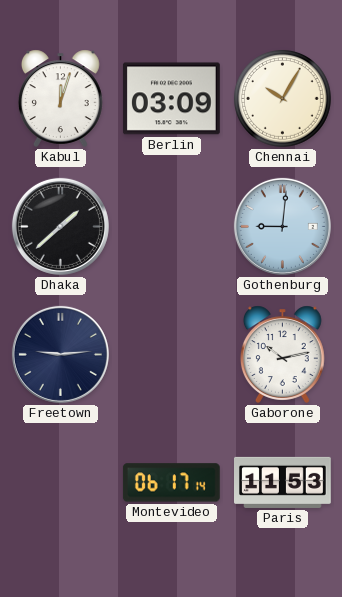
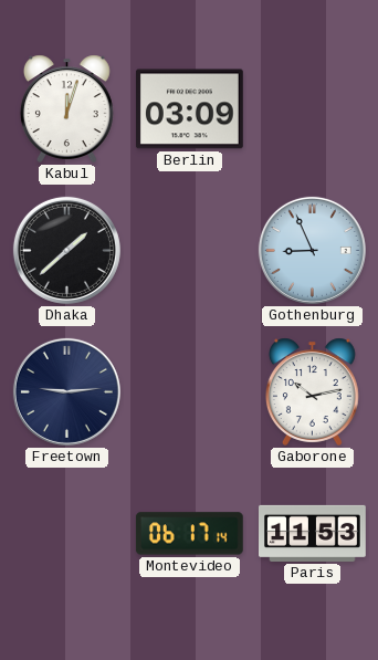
Chennai: 10:05 -> none
Gothenburg: 9:01 -> 8:56
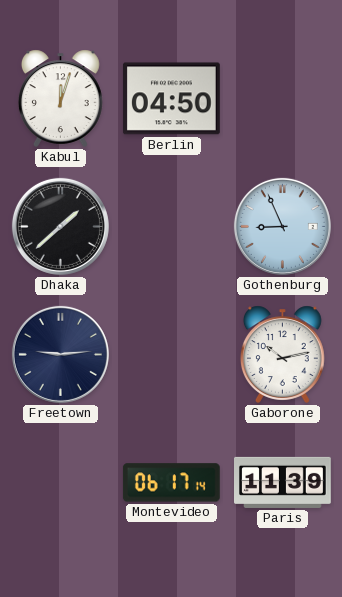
Berlin: 03:09 -> 04:50
Paris: 11:53 -> 11:39
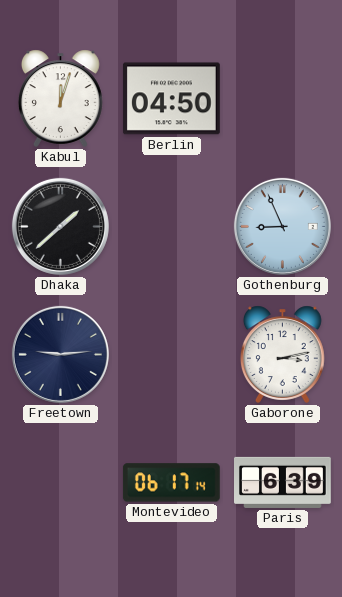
Gaborone: 10:13 -> 3:13
Paris: 11:39 -> 6:39
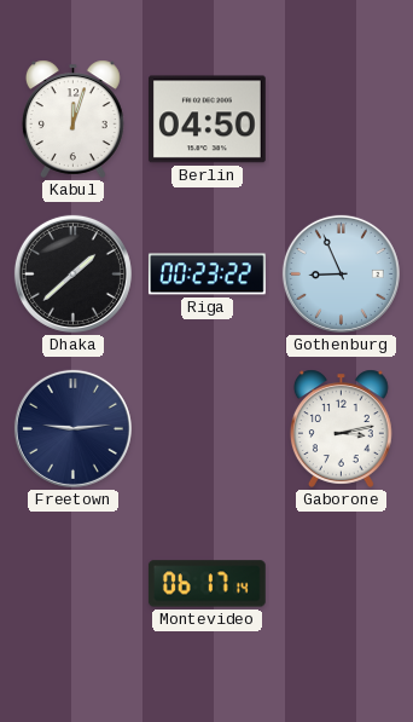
Riga: none -> 00:23
Paris: 6:39 -> none
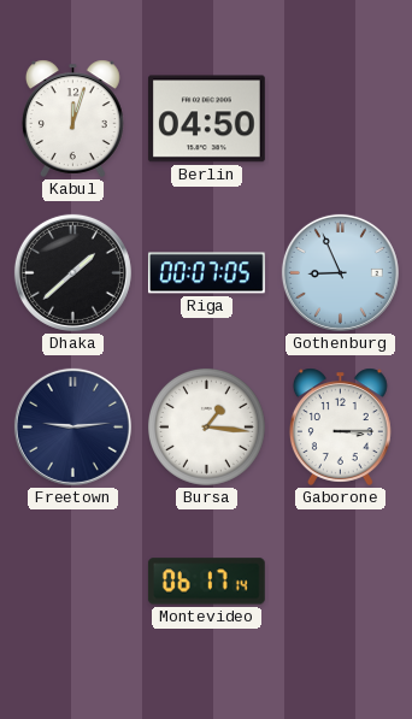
Riga: 00:23 -> 00:07
Bursa: none -> 1:16
Gaborone: 3:13 -> 3:15
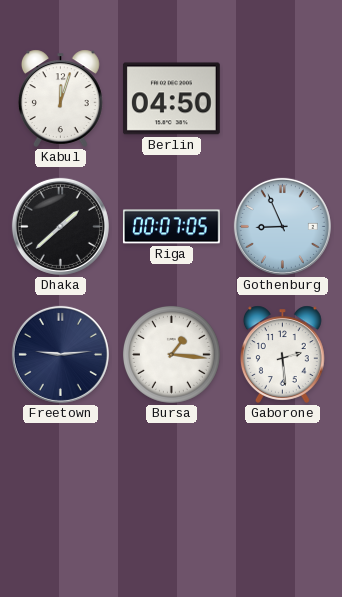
Gaborone: 3:15 -> 2:29
Montevideo: 06:17 -> none
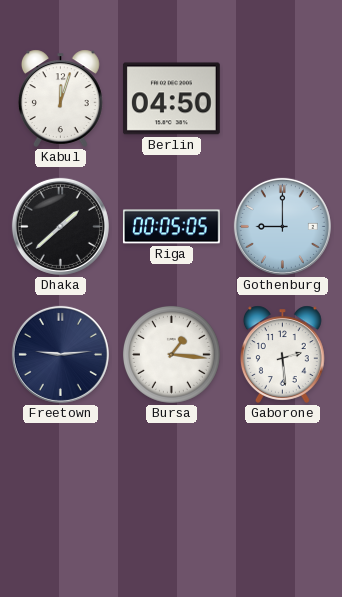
Riga: 00:07 -> 00:05
Gothenburg: 8:56 -> 9:00
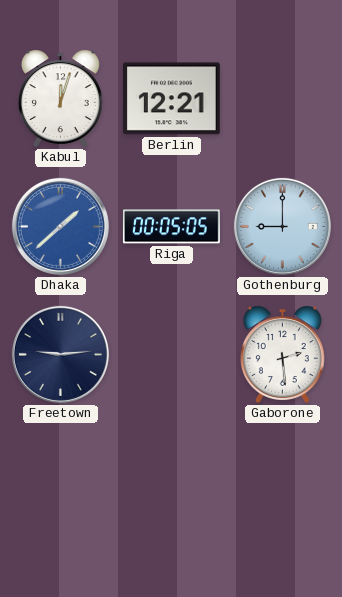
Berlin: 04:50 -> 12:21
Dhaka dial: black -> blue
Bursa: 1:16 -> none
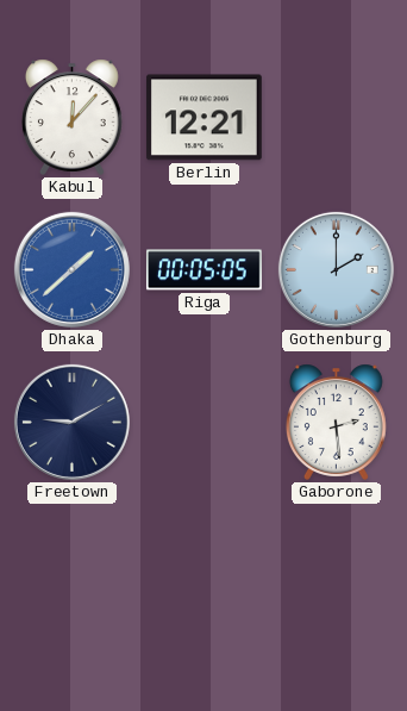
Kabul: 12:03 -> 12:07
Gothenburg: 9:00 -> 2:00
Freetown: 9:14 -> 9:10
